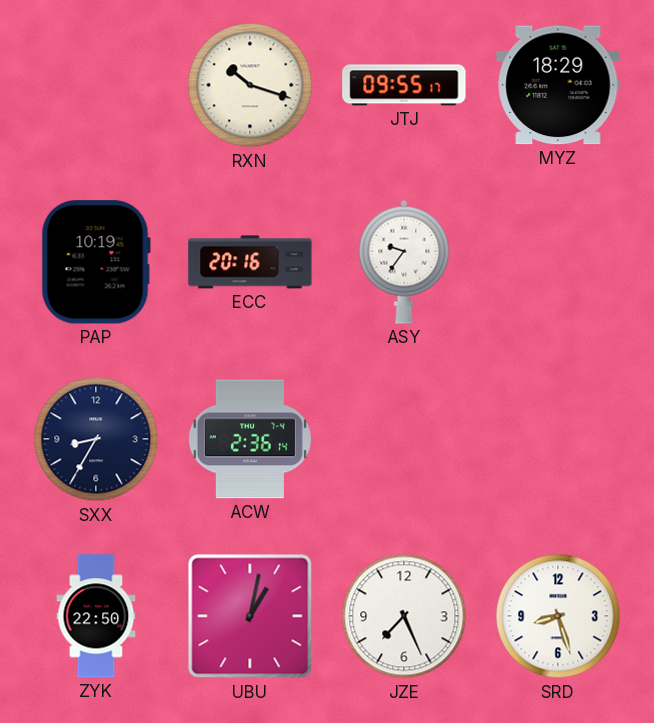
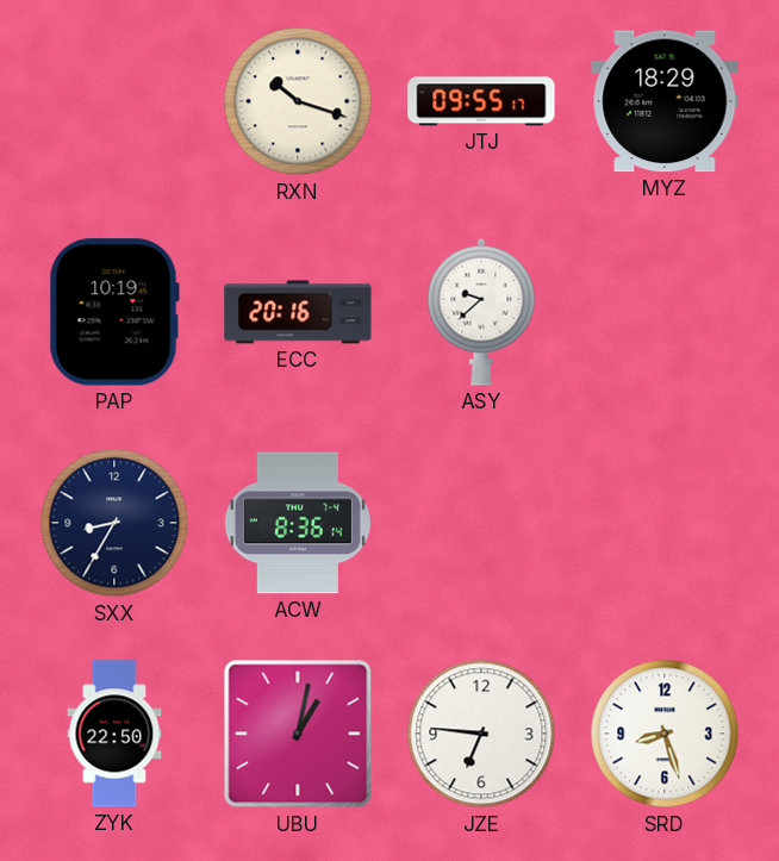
ASY: 9:36 -> 9:38
ACW: 2:36 -> 8:36
JZE: 7:26 -> 6:46
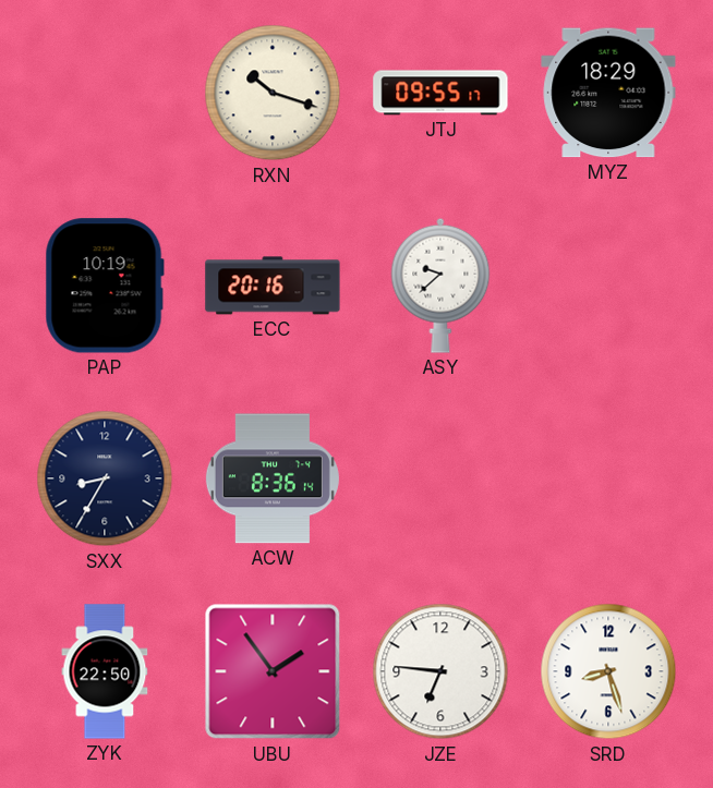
UBU: 1:02 -> 1:54
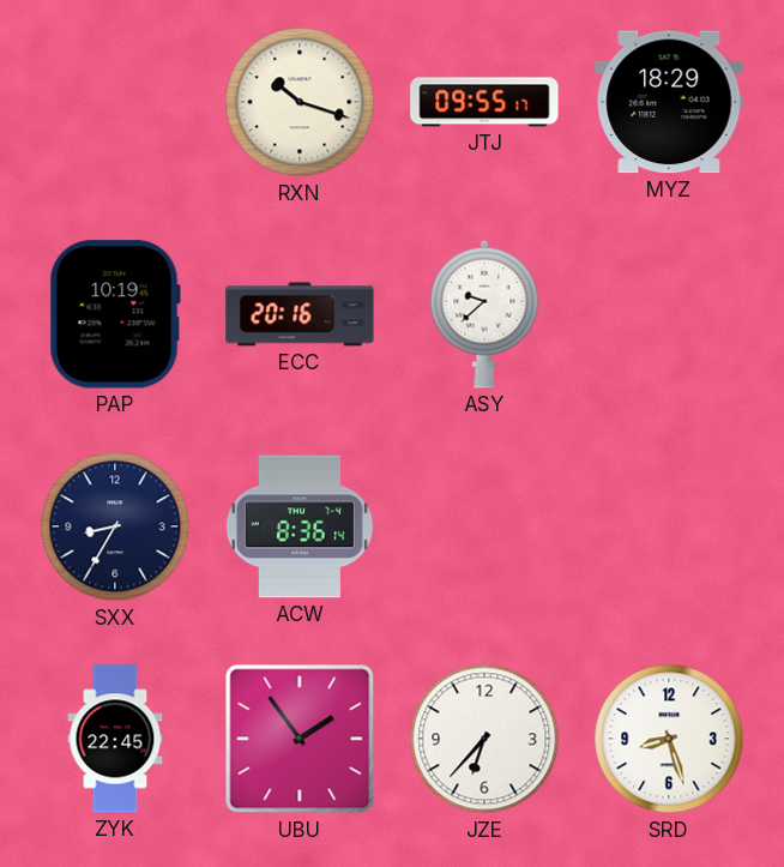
ZYK: 22:50 -> 22:45
JZE: 6:46 -> 6:37
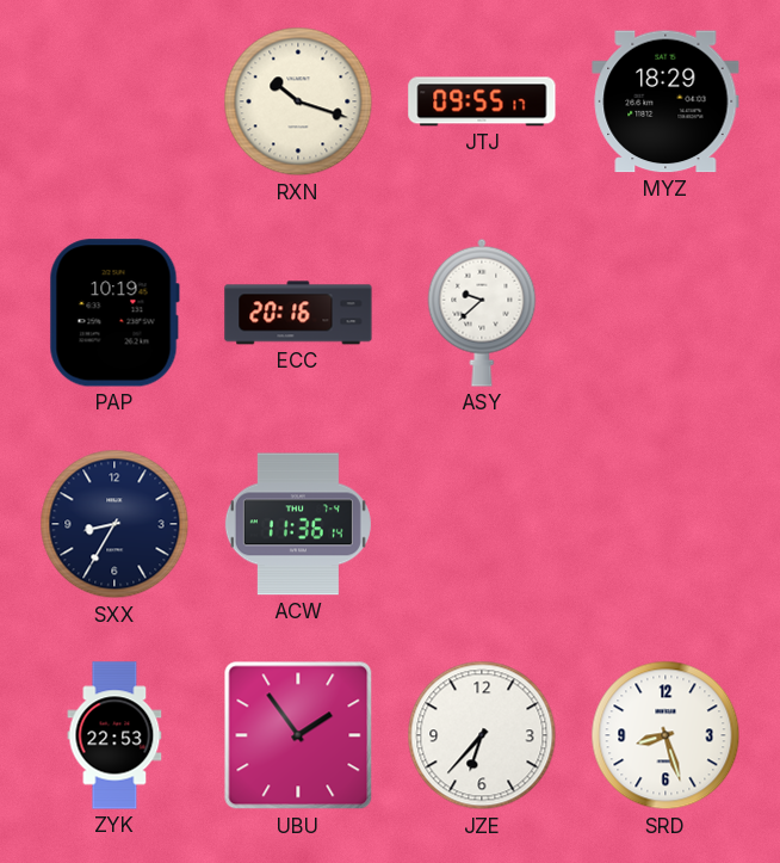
ACW: 8:36 -> 11:36
ZYK: 22:45 -> 22:53
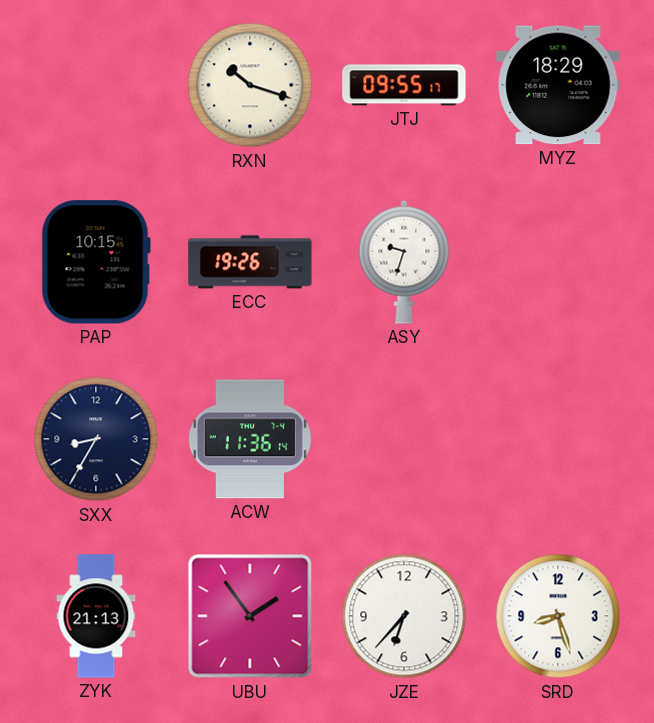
PAP: 10:19 -> 10:15
ECC: 20:16 -> 19:26
ASY: 9:38 -> 9:33
ZYK: 22:53 -> 21:13
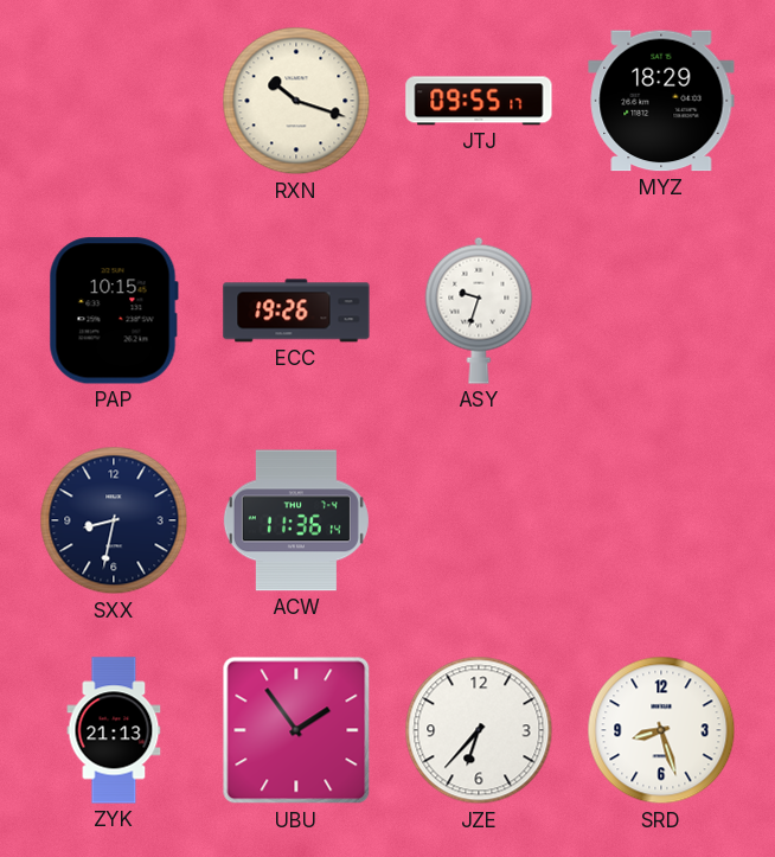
SXX: 8:35 -> 8:32
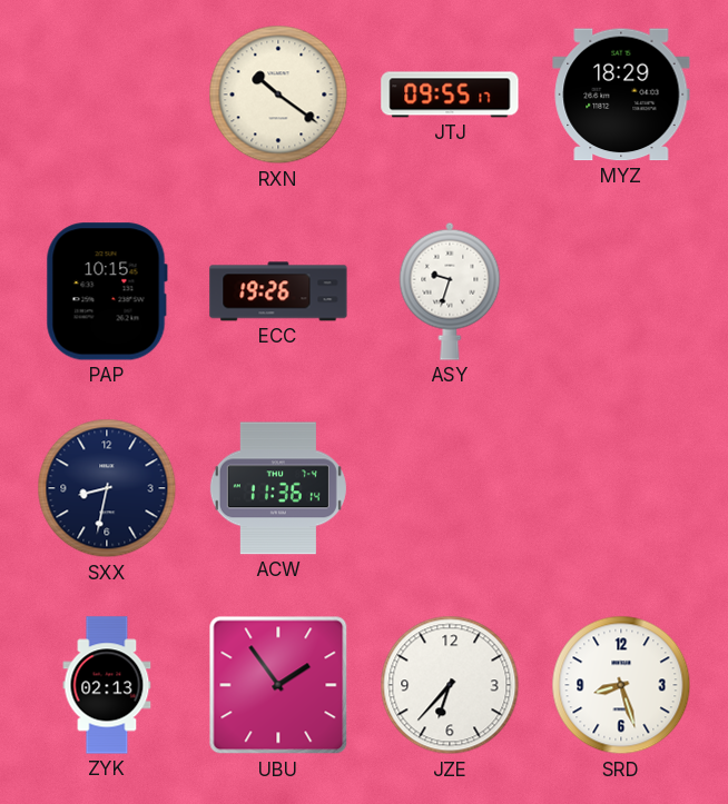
RXN: 10:18 -> 10:21
ZYK: 21:13 -> 02:13
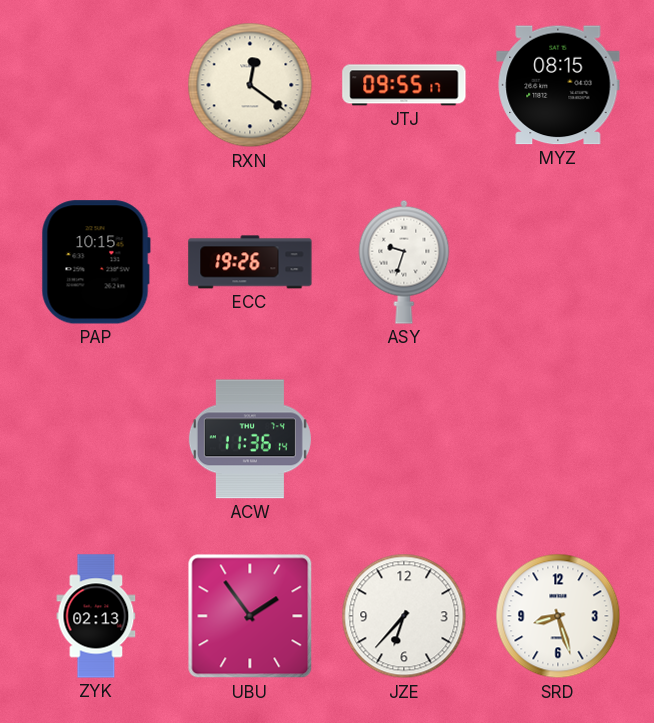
RXN: 10:21 -> 12:21
MYZ: 18:29 -> 08:15
SXX: 8:32 -> none
